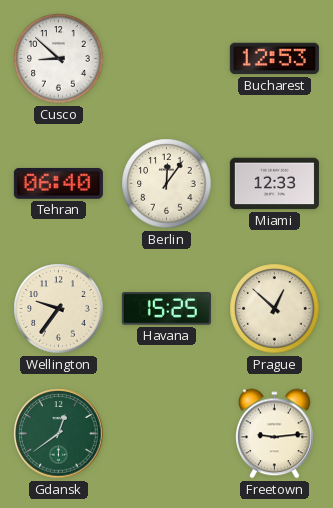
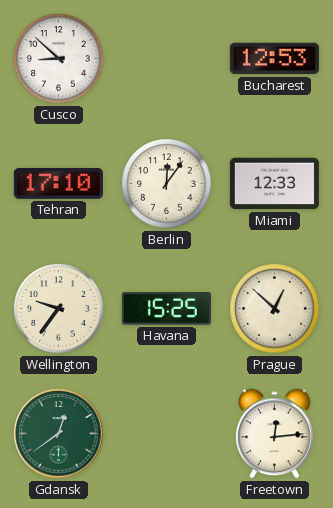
Tehran: 06:40 -> 17:10
Freetown: 9:14 -> 12:14
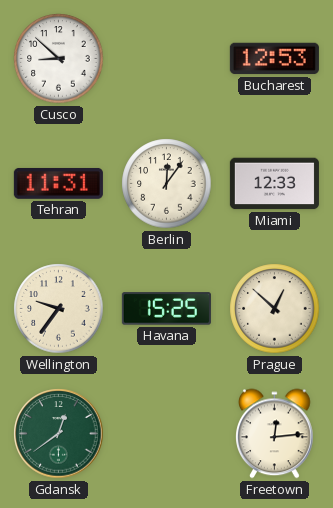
Tehran: 17:10 -> 11:31
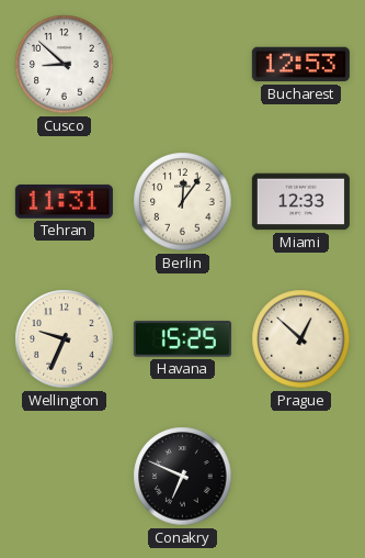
Wellington: 9:36 -> 9:34
Gdansk: 12:39 -> none
Conakry: none -> 6:49
Freetown: 12:14 -> none
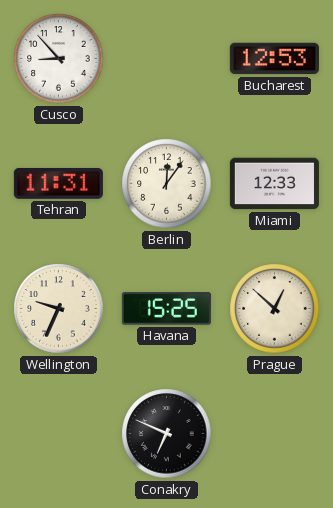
Cusco: 8:52 -> 8:53
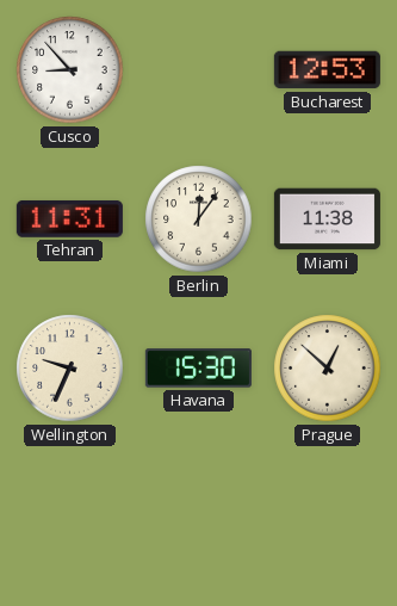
Miami: 12:33 -> 11:38
Havana: 15:25 -> 15:30
Conakry: 6:49 -> none
